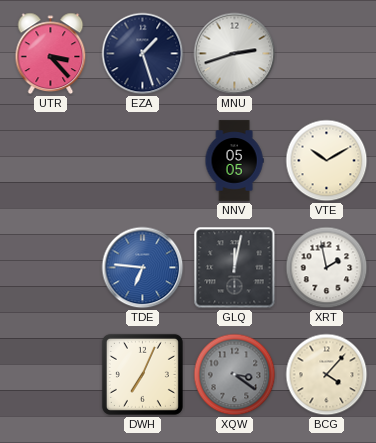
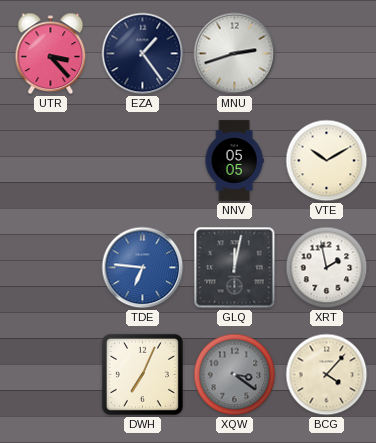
EZA: 1:27 -> 1:24
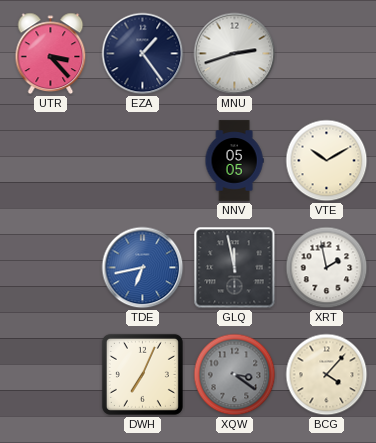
TDE: 6:46 -> 6:43
GLQ: 12:02 -> 11:58
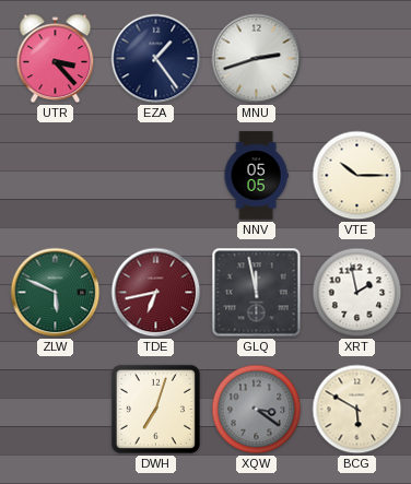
VTE: 10:10 -> 10:15
ZLW: none -> 5:49
TDE dial: blue -> burgundy
DWH: 7:04 -> 7:03
BCG: 4:07 -> 5:50
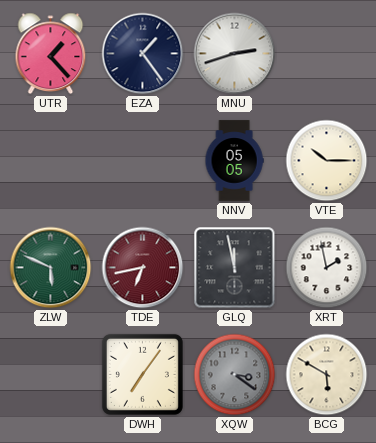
UTR: 3:23 -> 1:23
DWH: 7:03 -> 7:06
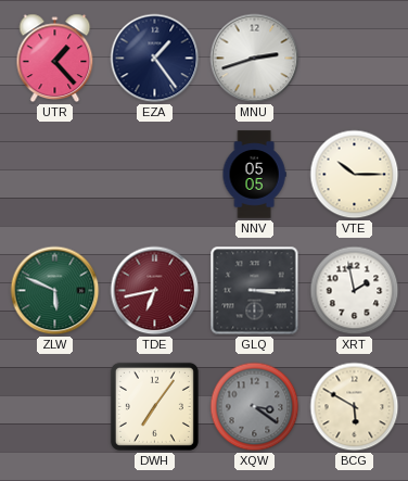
GLQ: 11:58 -> 3:15
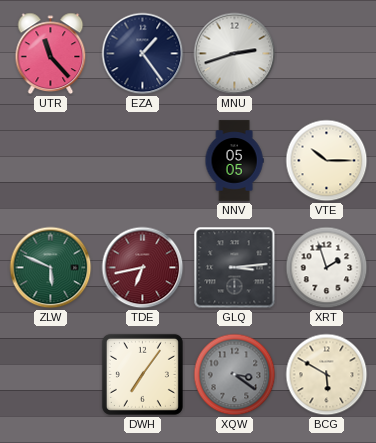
UTR: 1:23 -> 11:23
GLQ: 3:15 -> 3:14
XRT: 1:58 -> 1:57
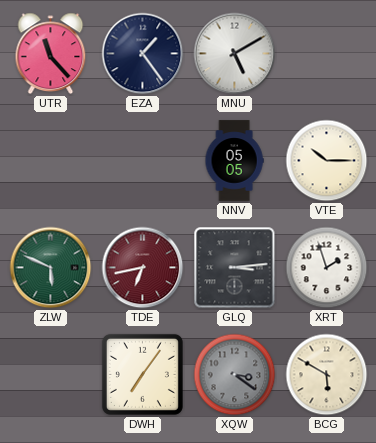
MNU: 2:42 -> 5:10
